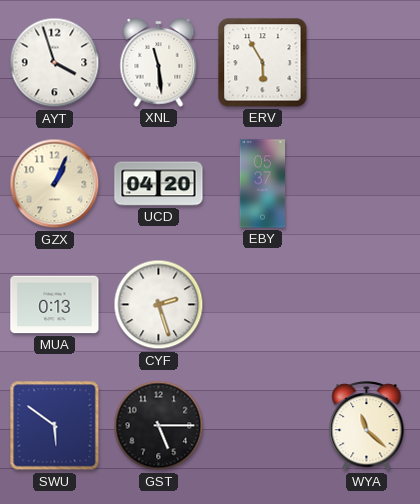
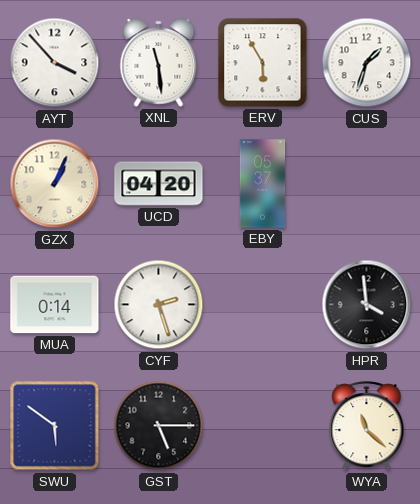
AYT: 3:57 -> 3:53
CUS: none -> 1:33
MUA: 0:13 -> 0:14
HPR: none -> 3:59
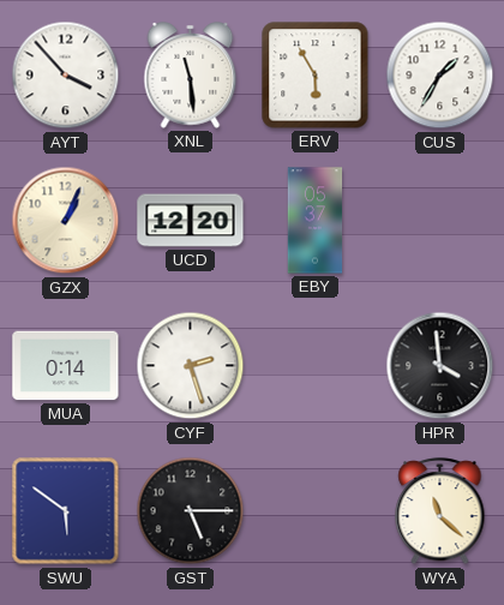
CUS: 1:33 -> 1:35
UCD: 04:20 -> 12:20
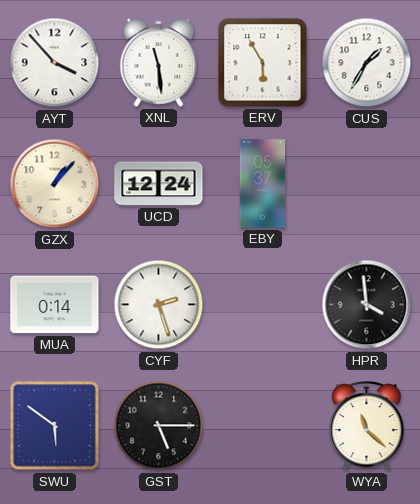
GZX: 1:04 -> 1:07
UCD: 12:20 -> 12:24
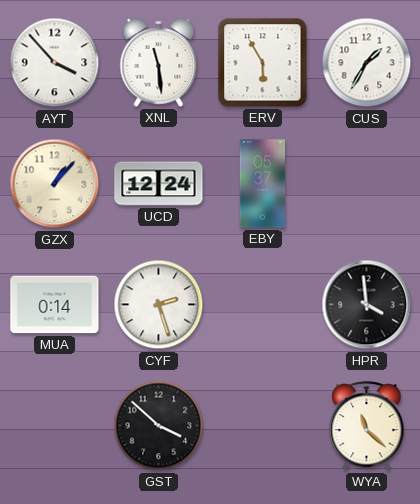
SWU: 5:51 -> none
GST: 5:15 -> 3:52
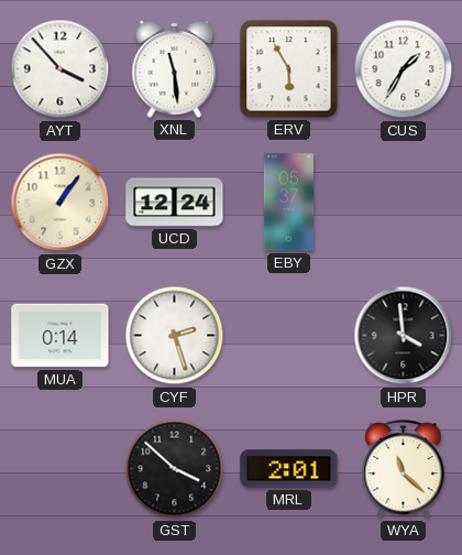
GZX: 1:07 -> 1:06
MRL: none -> 2:01
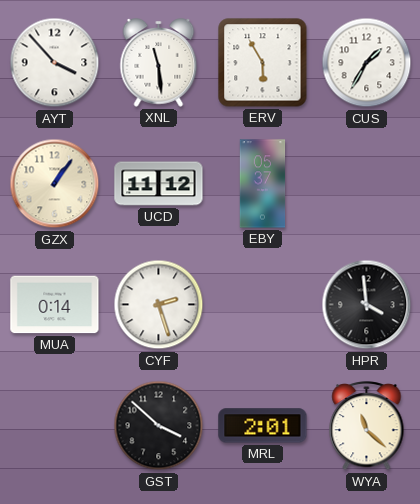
UCD: 12:24 -> 11:12
